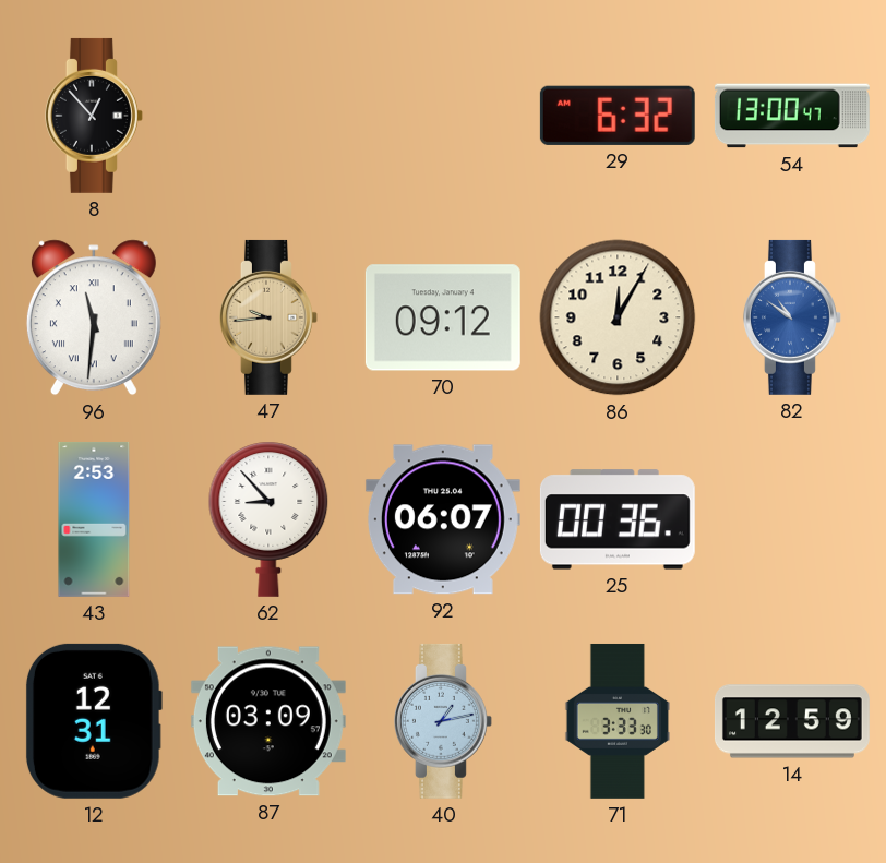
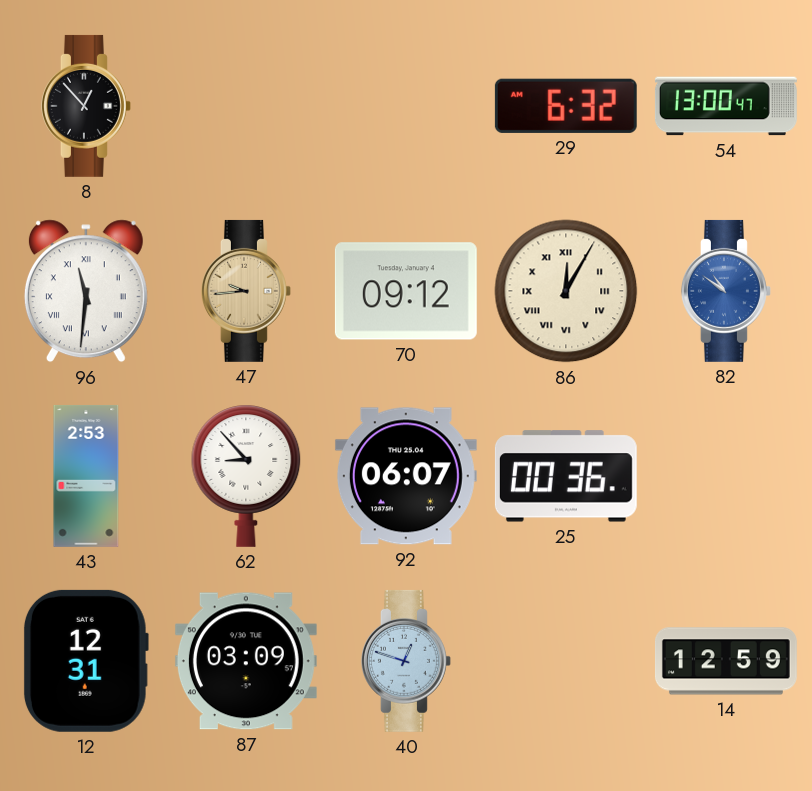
86 numerals: Arabic -> Roman
40: 1:13 -> 12:48
71: 3:33 -> none
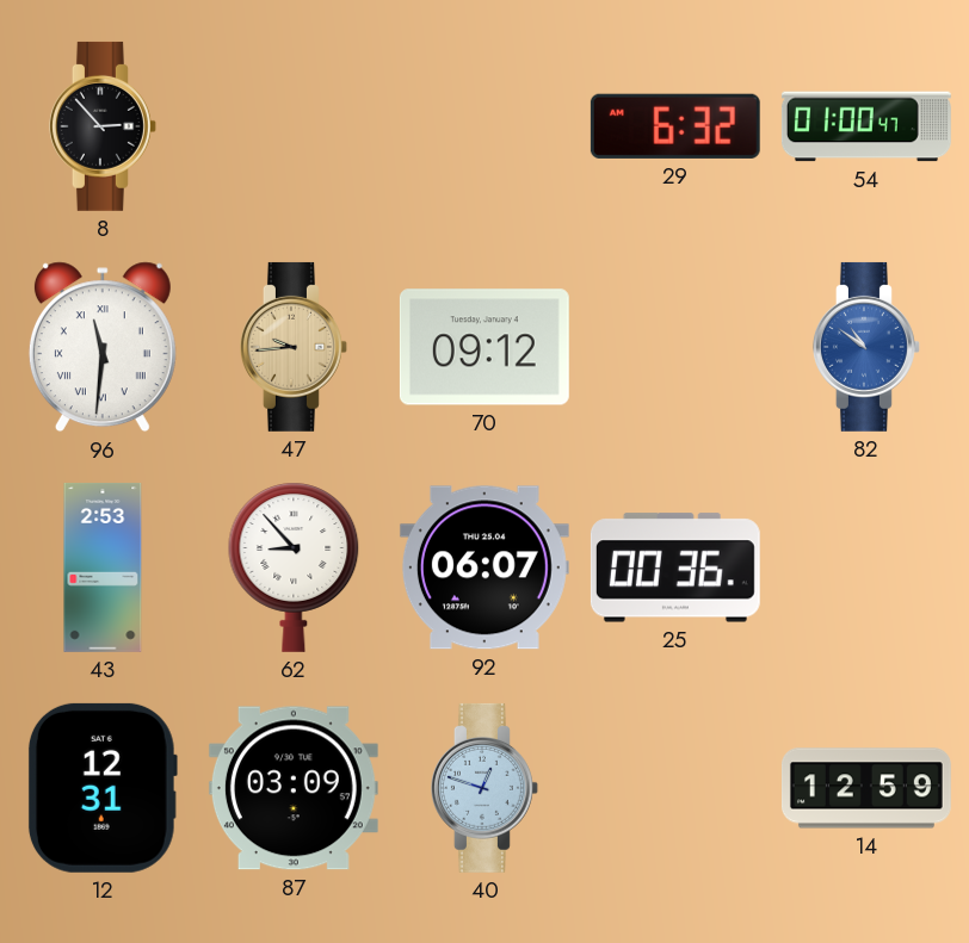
8: 12:53 -> 2:53
54: 13:00 -> 01:00
86: 12:05 -> none
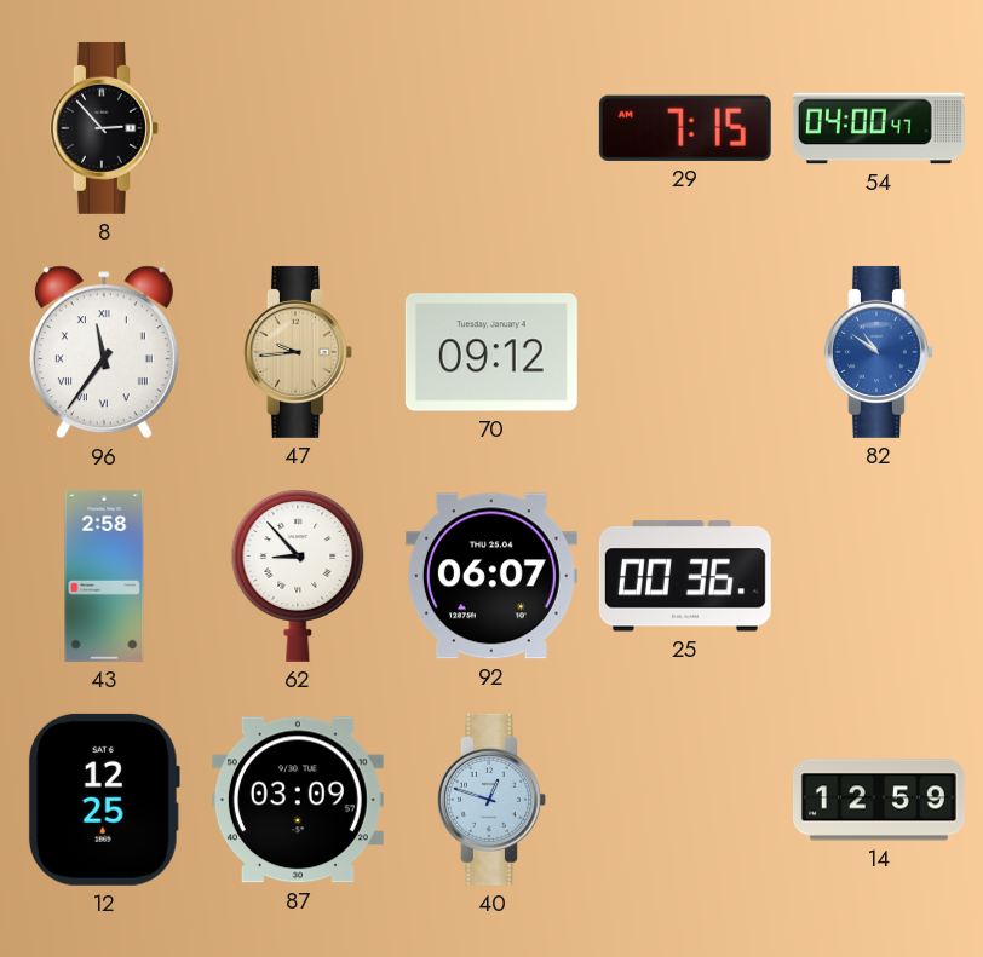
29: 6:32 -> 7:15
54: 01:00 -> 04:00
96: 11:31 -> 11:36
43: 2:53 -> 2:58
12: 12:31 -> 12:25
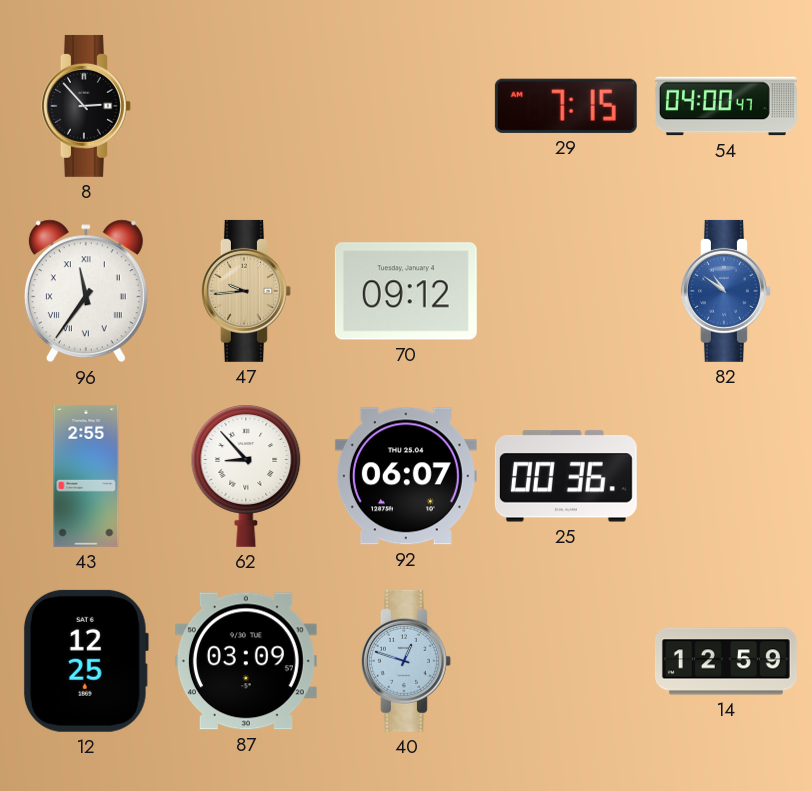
43: 2:58 -> 2:55
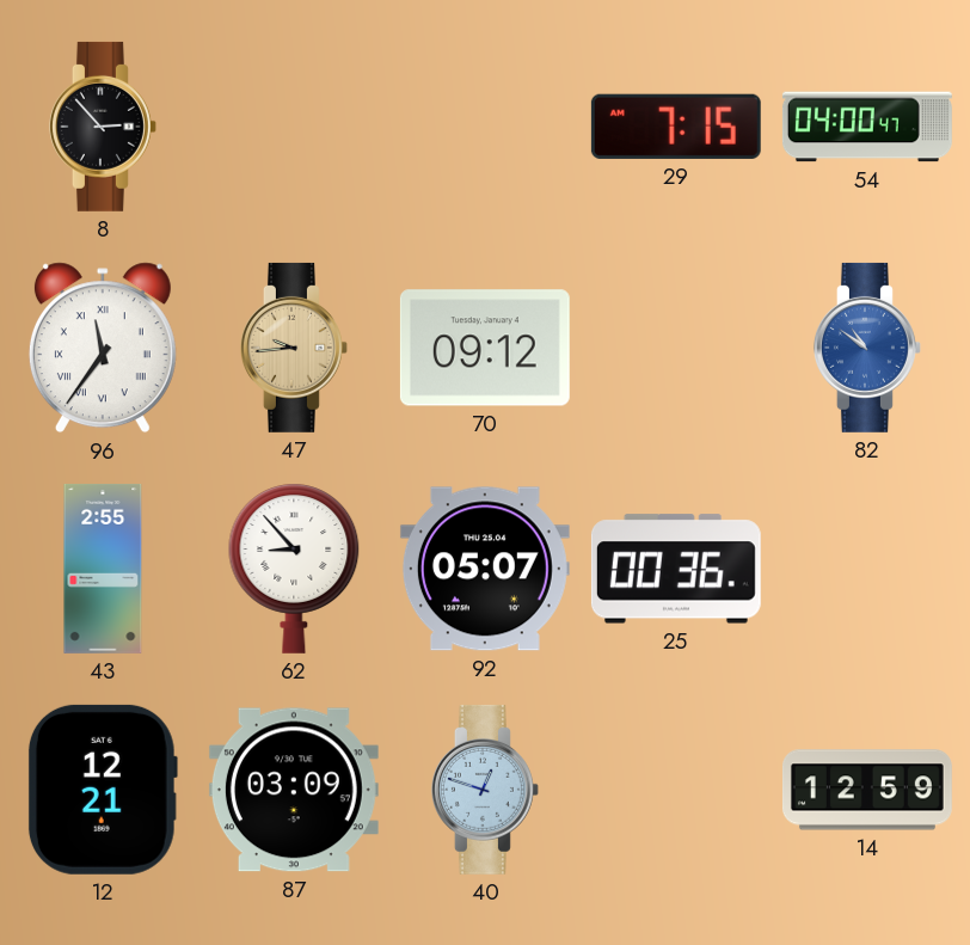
92: 06:07 -> 05:07
12: 12:25 -> 12:21
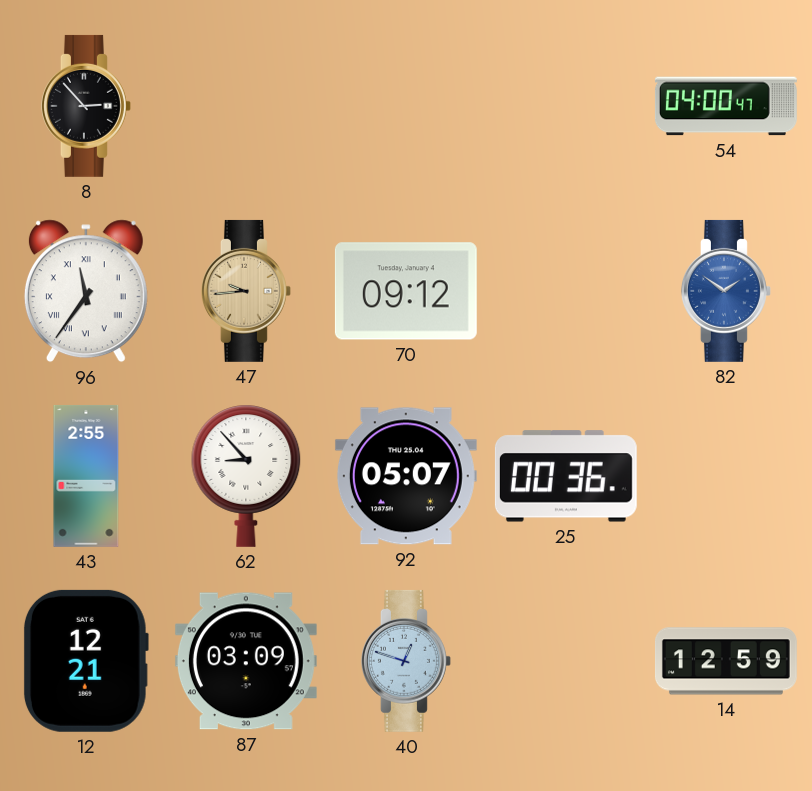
29: 7:15 -> none
82: 10:51 -> 1:51
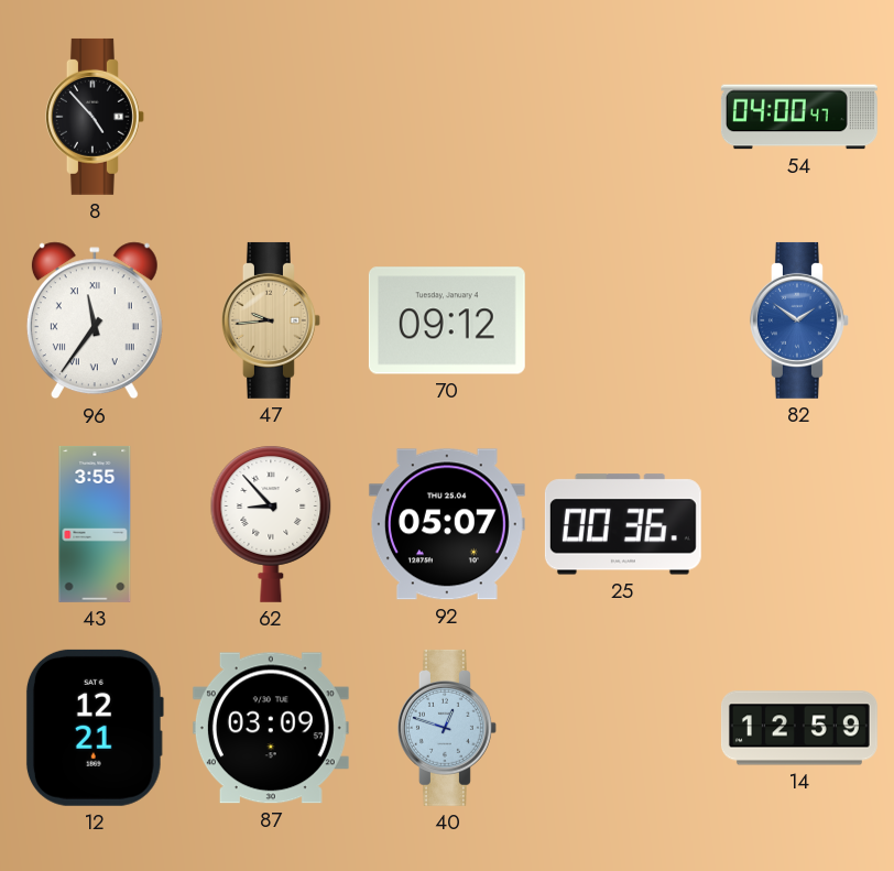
8: 2:53 -> 4:53
43: 2:55 -> 3:55
